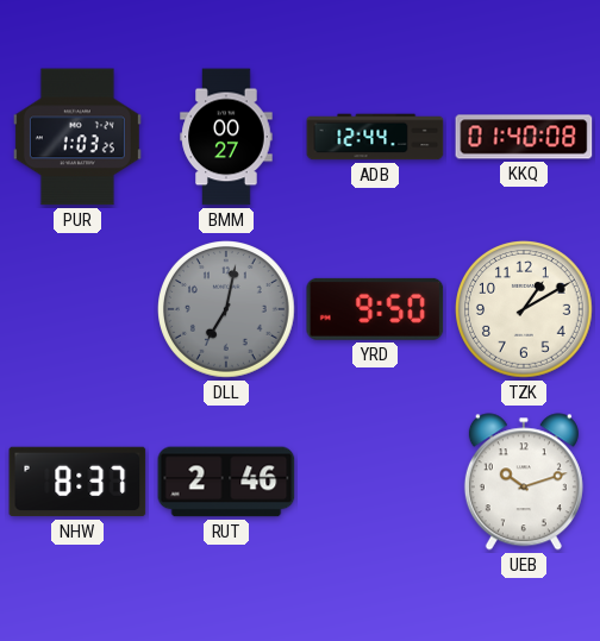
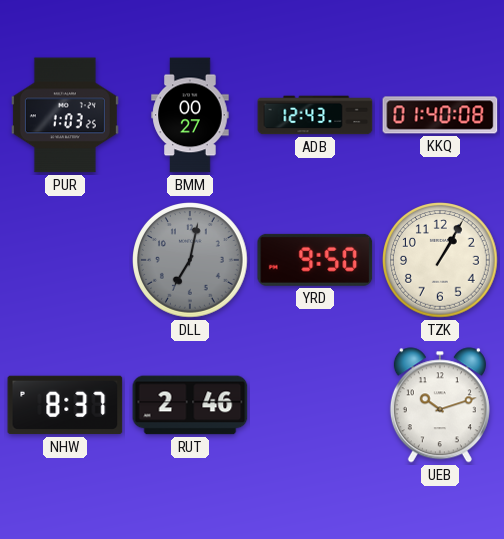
ADB: 12:44 -> 12:43
TZK: 1:10 -> 1:05
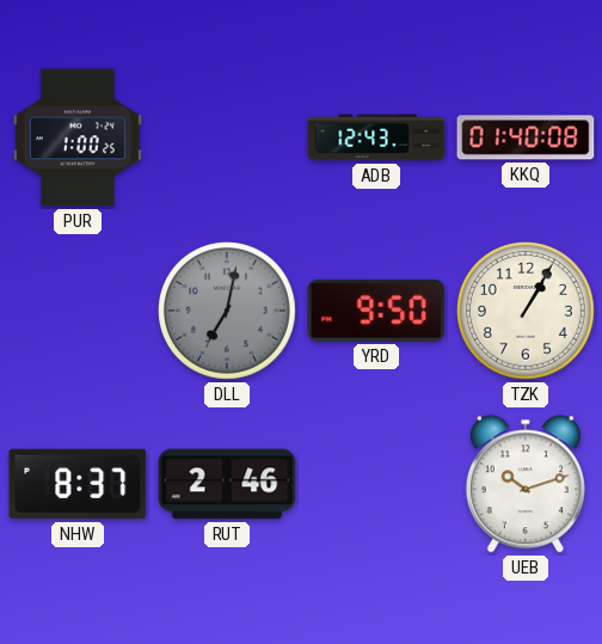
PUR: 1:03 -> 1:00
BMM: 00:27 -> none
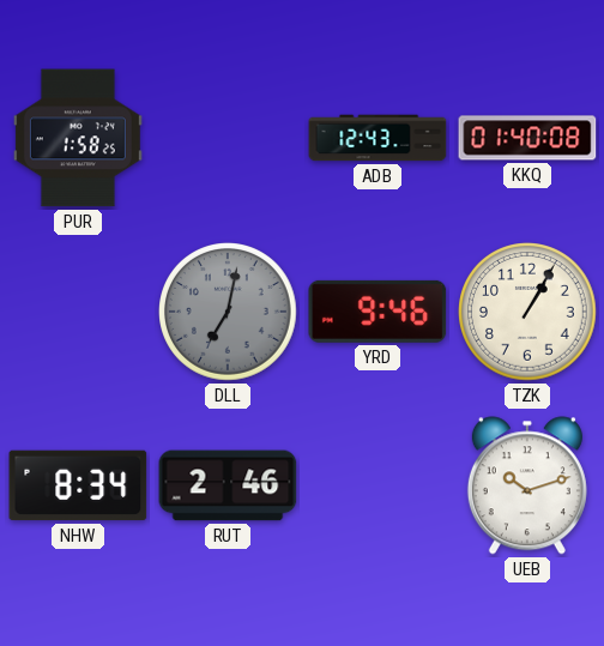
PUR: 1:00 -> 1:58
YRD: 9:50 -> 9:46
NHW: 8:37 -> 8:34
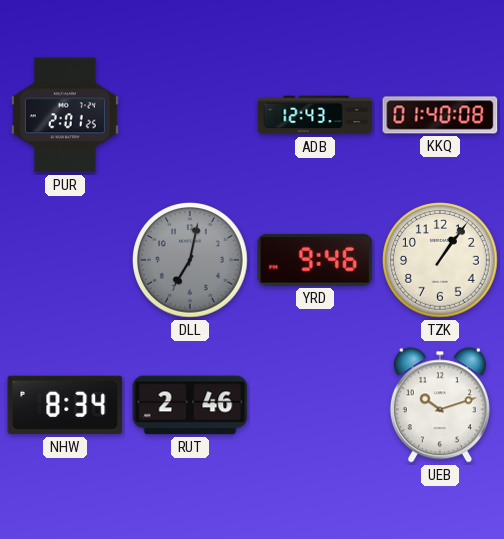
PUR: 1:58 -> 2:01
TZK: 1:05 -> 1:06
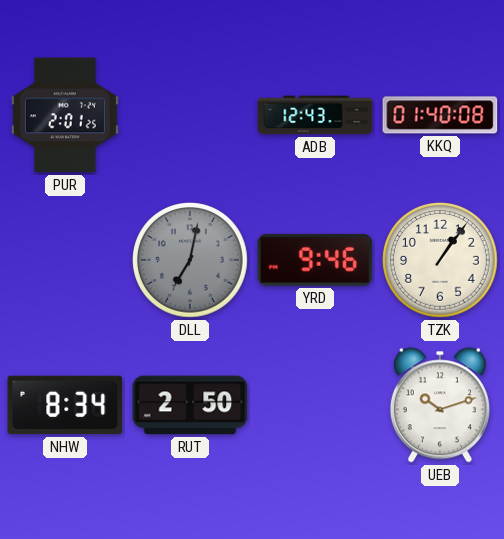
RUT: 2:46 -> 2:50
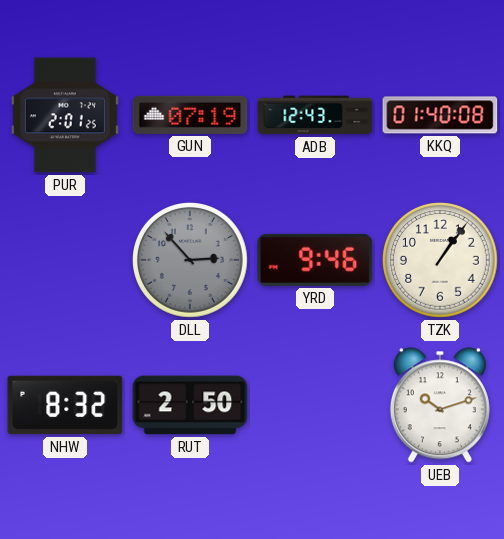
GUN: none -> 07:19
DLL: 7:02 -> 2:53
NHW: 8:34 -> 8:32
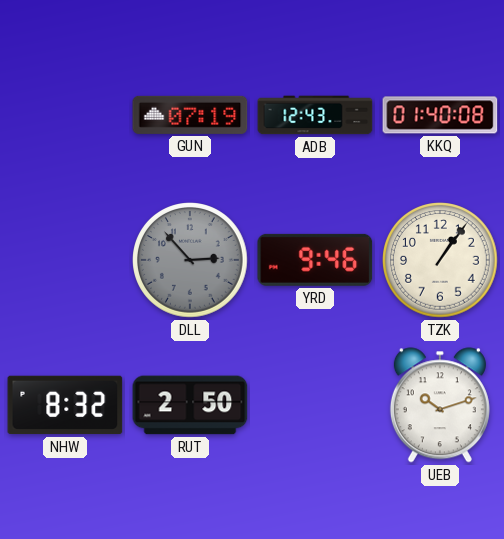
PUR: 2:01 -> none
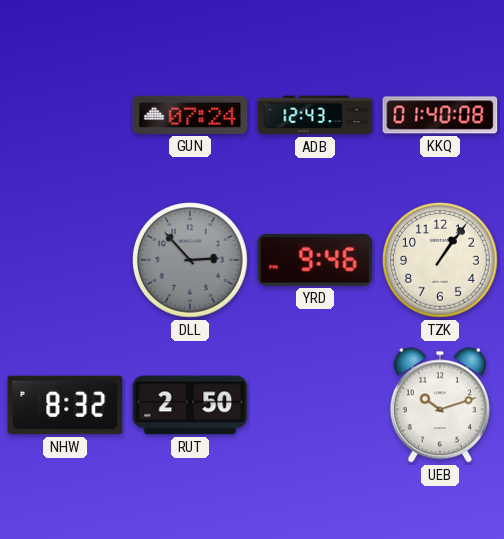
GUN: 07:19 -> 07:24
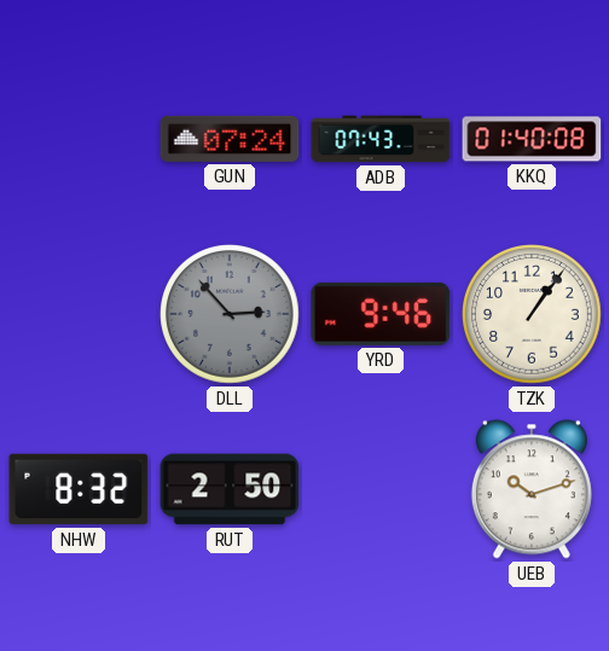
ADB: 12:43 -> 07:43
